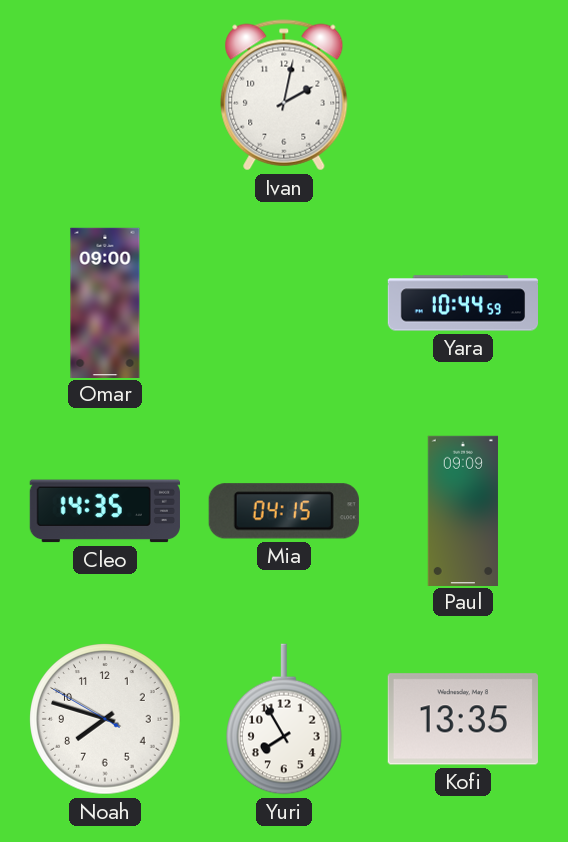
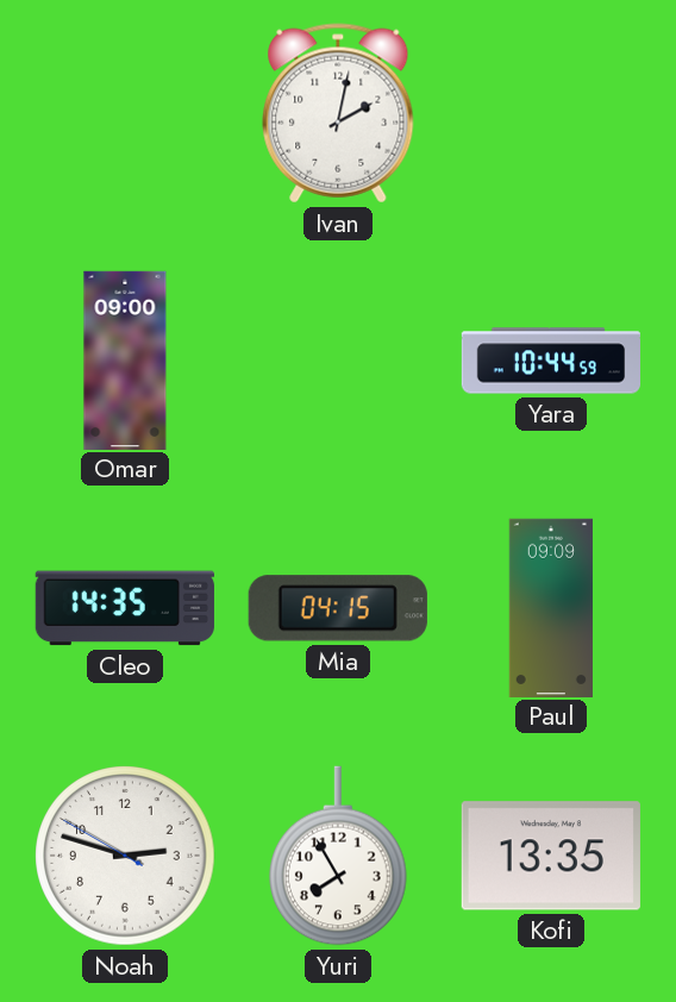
Noah: 7:47 -> 2:47
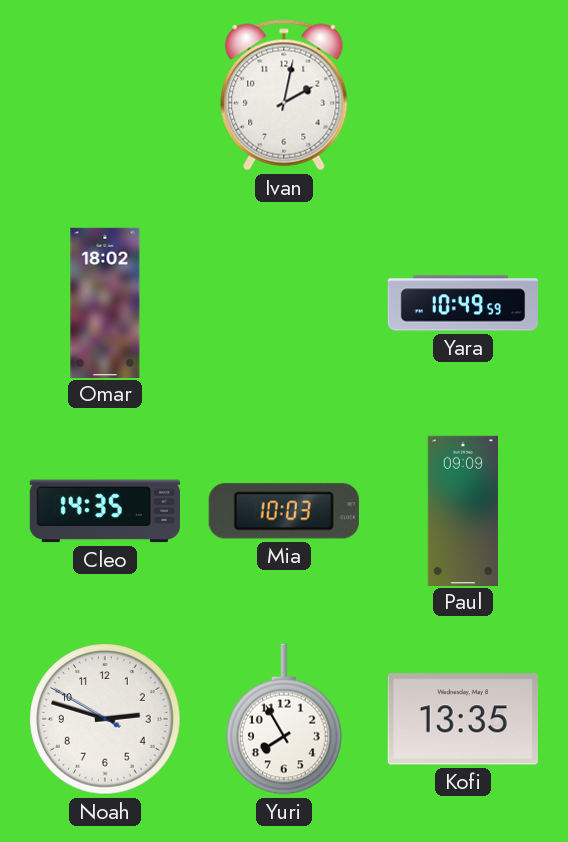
Omar: 09:00 -> 18:02
Yara: 10:44 -> 10:49
Mia: 04:15 -> 10:03
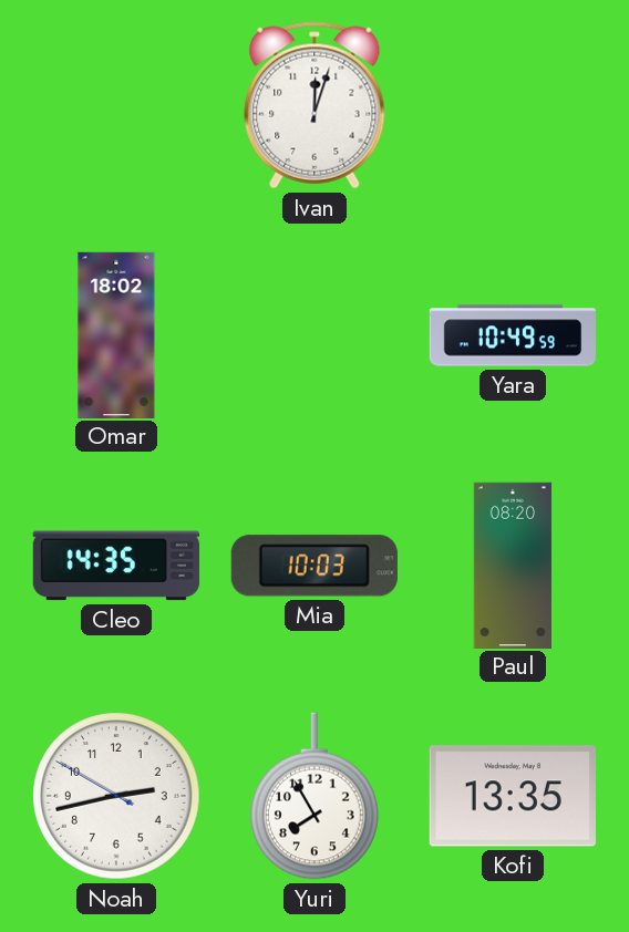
Ivan: 2:02 -> 12:03
Paul: 09:09 -> 08:20
Noah: 2:47 -> 2:42
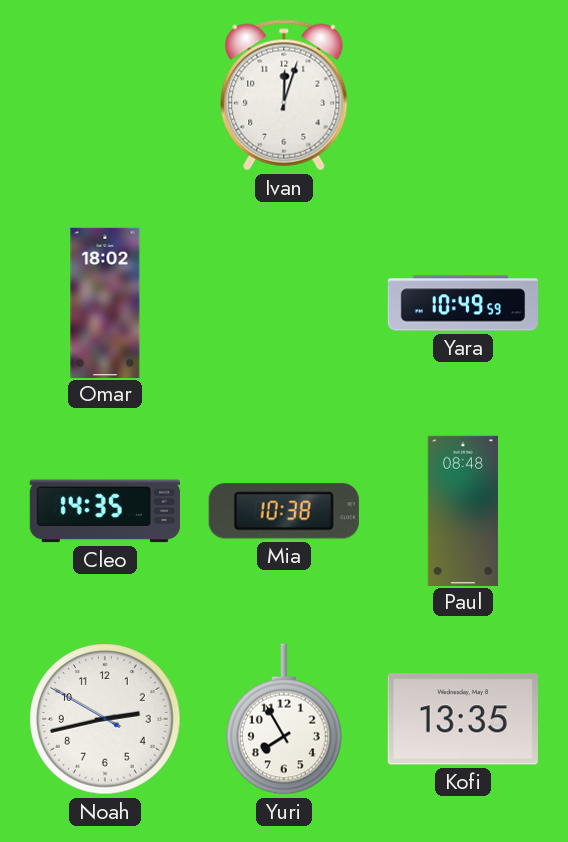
Mia: 10:03 -> 10:38
Paul: 08:20 -> 08:48
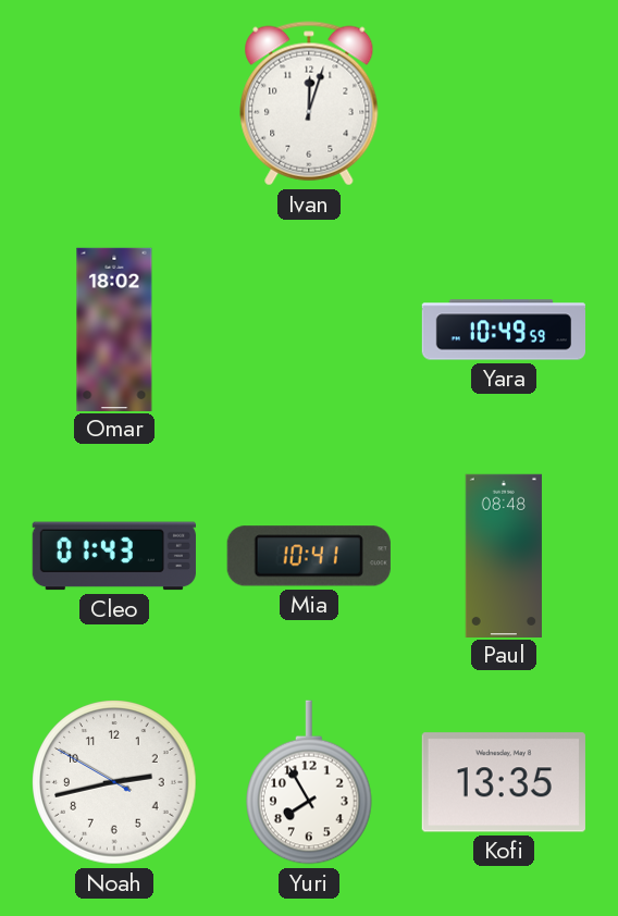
Cleo: 14:35 -> 01:43
Mia: 10:38 -> 10:41
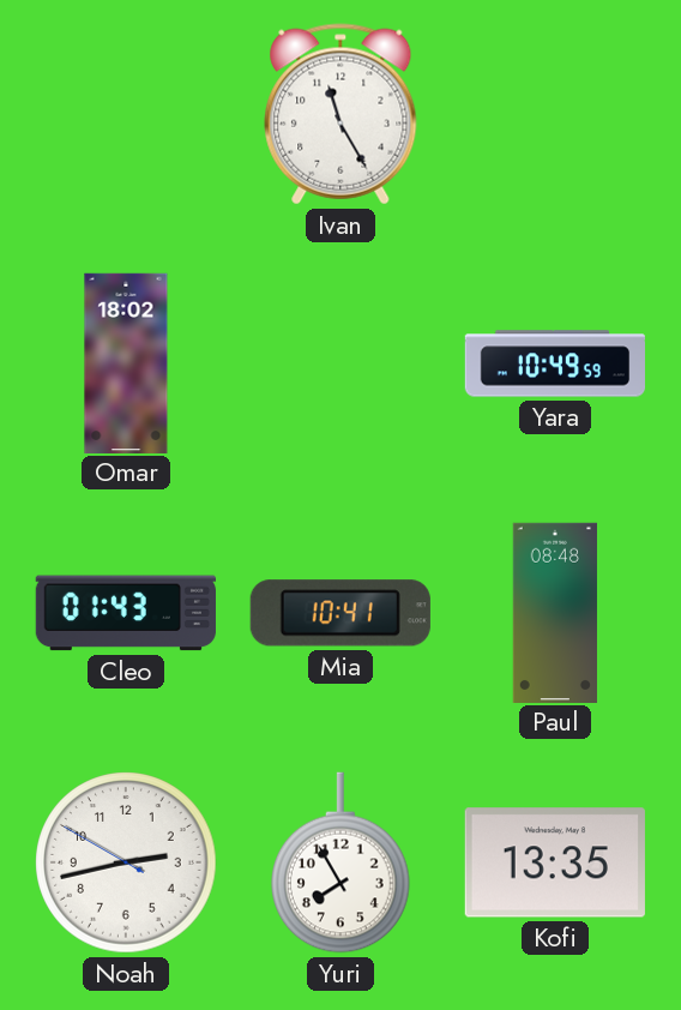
Ivan: 12:03 -> 11:25
